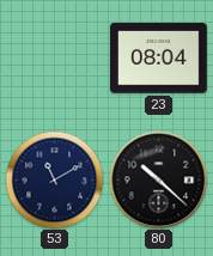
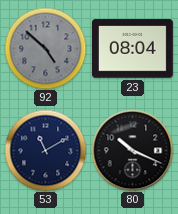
92: none -> 4:52
80: 10:22 -> 10:19
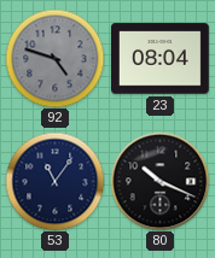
92: 4:52 -> 4:48
53: 11:10 -> 11:06
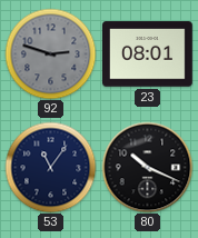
92: 4:48 -> 2:48
23: 08:04 -> 08:01
